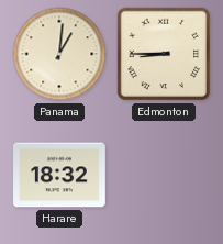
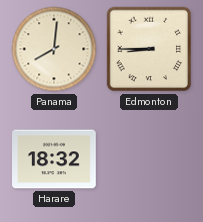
Panama: 1:01 -> 8:01
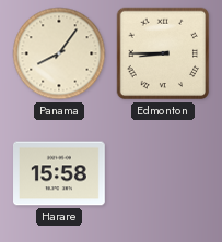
Panama: 8:01 -> 8:06
Harare: 18:32 -> 15:58
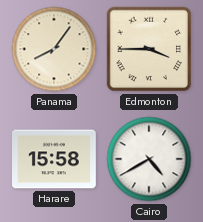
Edmonton: 8:45 -> 3:45
Cairo: none -> 4:40
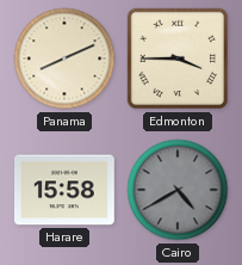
Panama: 8:06 -> 8:11
Cairo dial: white -> grey
